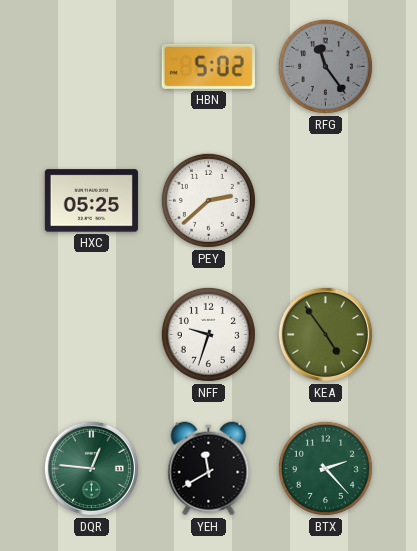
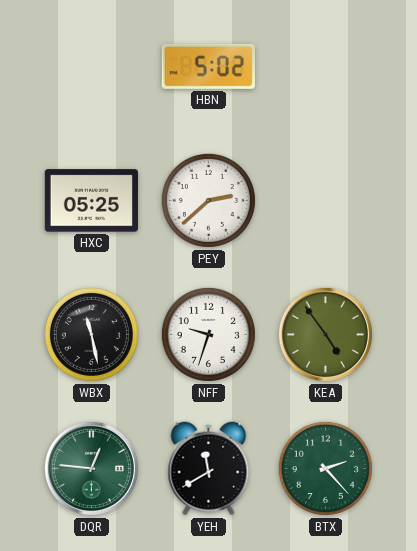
RFG: 11:24 -> none
WBX: none -> 11:28
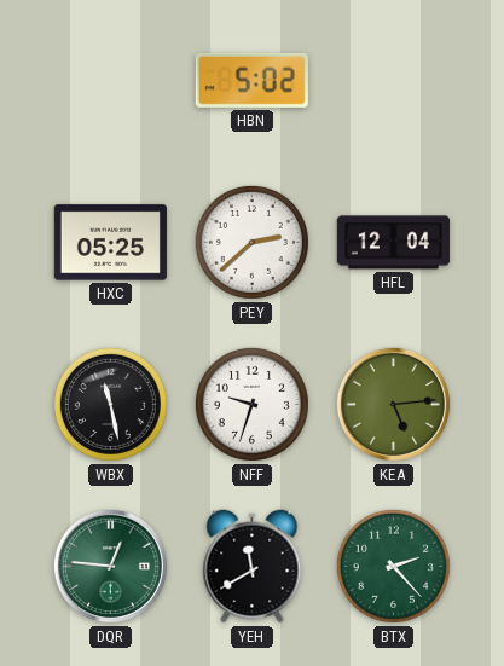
HFL: none -> 12:04
KEA: 4:54 -> 5:14
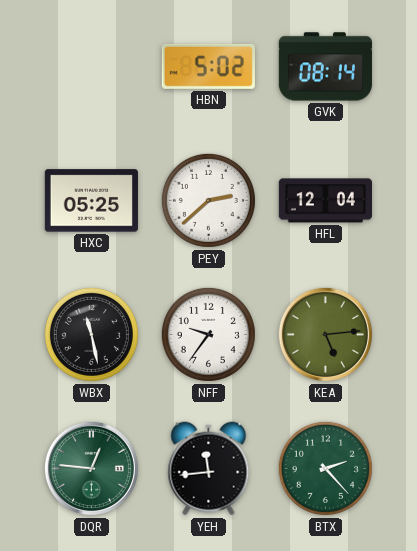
GVK: none -> 08:14
NFF: 9:33 -> 9:36
YEH: 11:40 -> 11:44
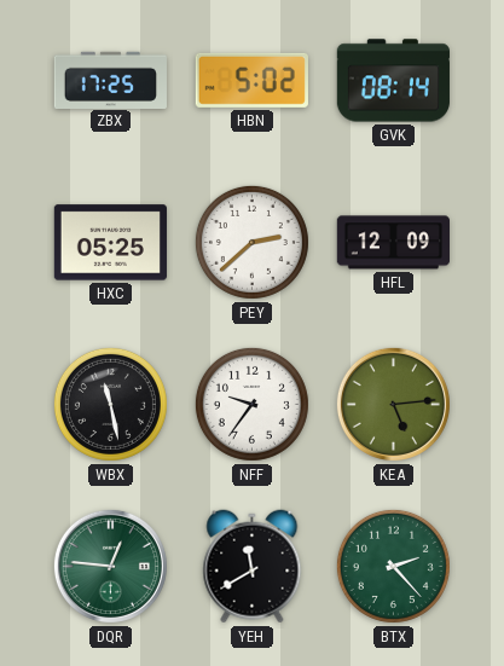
ZBX: none -> 17:25
HFL: 12:04 -> 12:09
YEH: 11:44 -> 11:40
